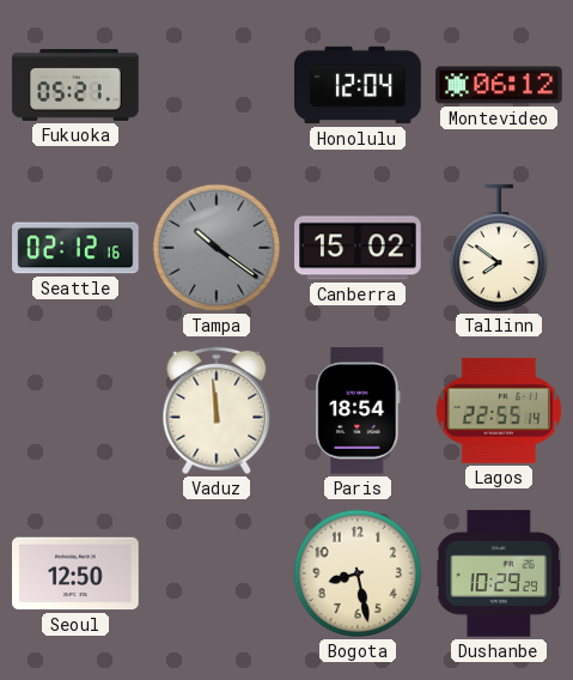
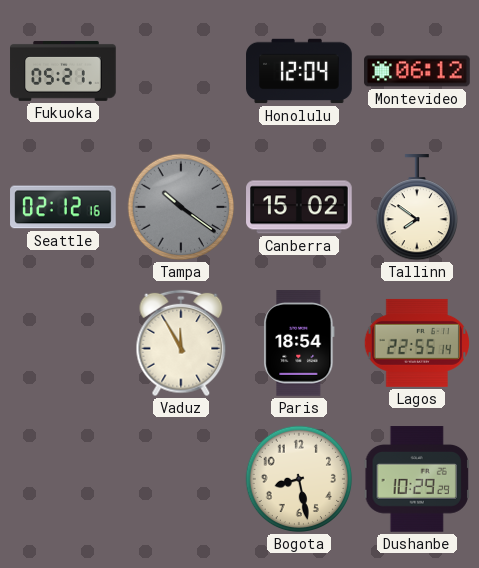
Vaduz: 11:59 -> 11:55
Seoul: 12:50 -> none
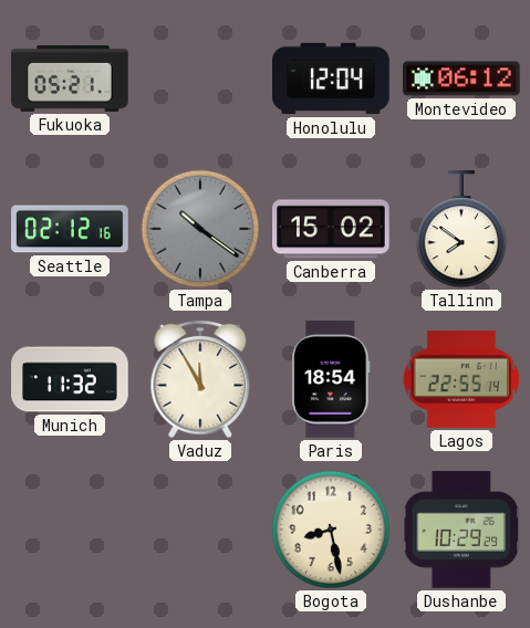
Munich: none -> 11:32
